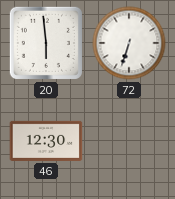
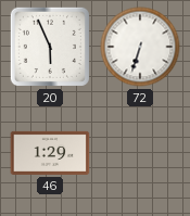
20: 5:59 -> 5:56
46: 12:30 -> 1:29
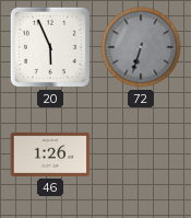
72 dial: white -> grey
46: 1:29 -> 1:26
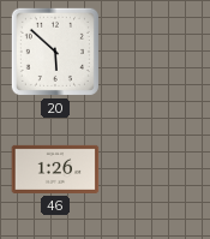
20: 5:56 -> 5:52
72: 6:33 -> none
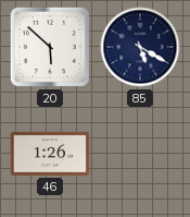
85: none -> 5:20
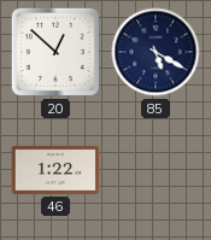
20: 5:52 -> 12:52
46: 1:26 -> 1:22
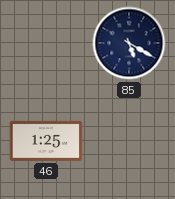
20: 12:52 -> none
46: 1:22 -> 1:25
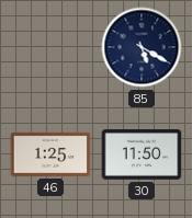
30: none -> 11:50
